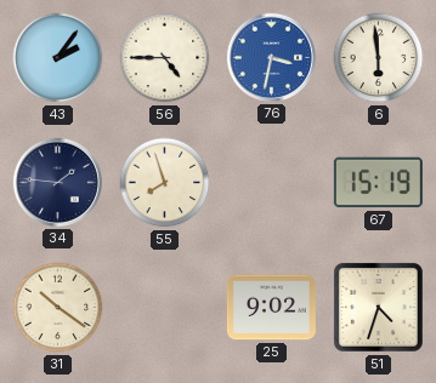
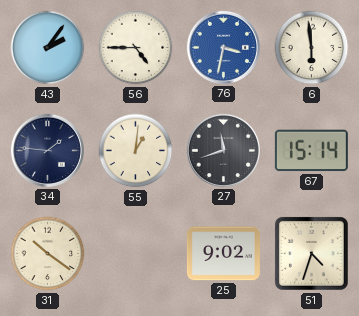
55: 7:57 -> 1:01
27: none -> 11:42
67: 15:19 -> 15:14
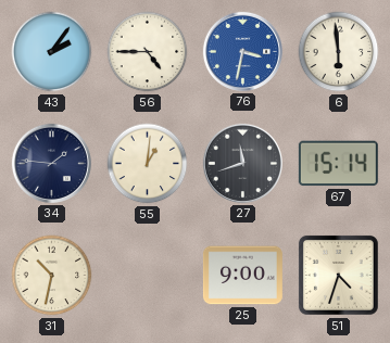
31: 10:21 -> 10:32
25: 9:02 -> 9:00
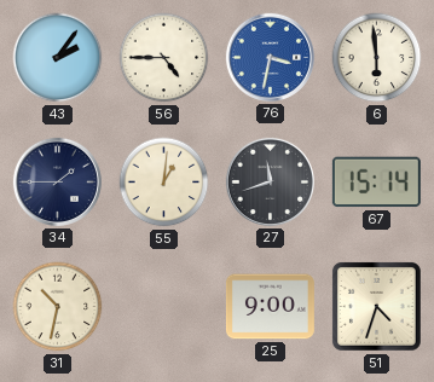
34: 1:46 -> 1:45
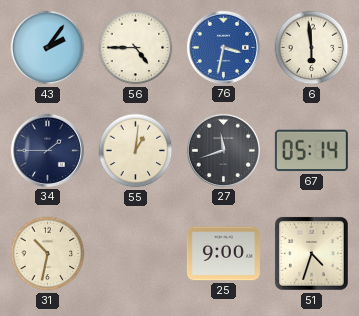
67: 15:14 -> 05:14
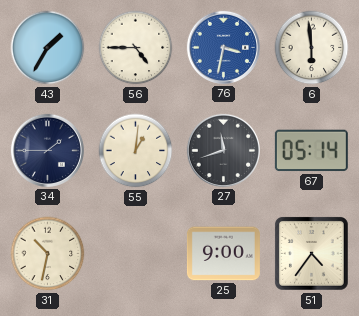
43: 2:06 -> 1:35
51: 4:33 -> 4:36
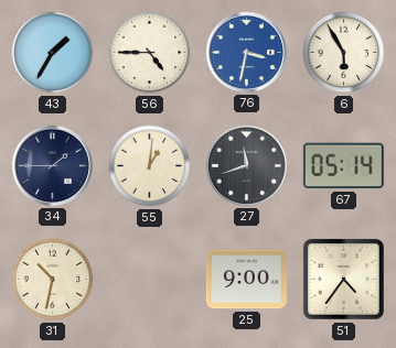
6: 5:59 -> 5:55
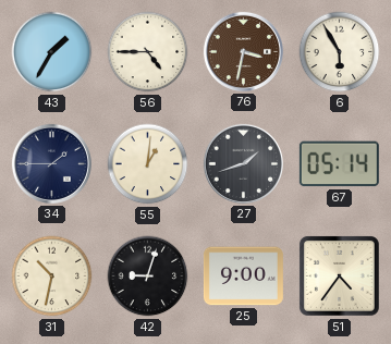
76 dial: blue -> brown
27: 11:42 -> 1:42
42: none -> 9:03
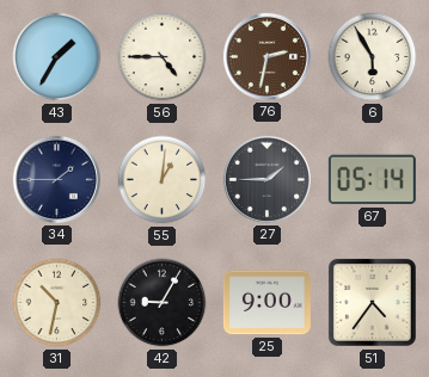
76: 3:32 -> 2:32
27: 1:42 -> 1:45
42: 9:03 -> 9:05
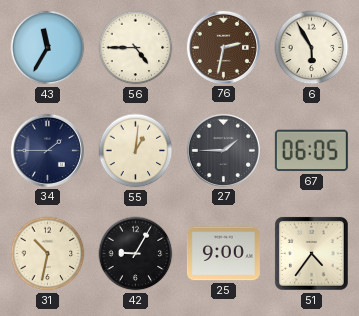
43: 1:35 -> 11:35
67: 05:14 -> 06:05
